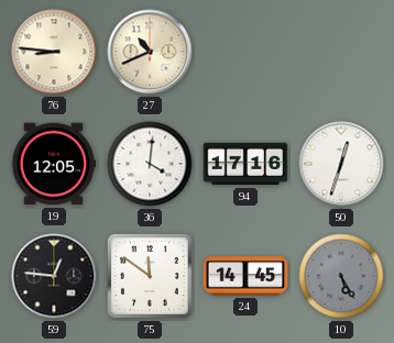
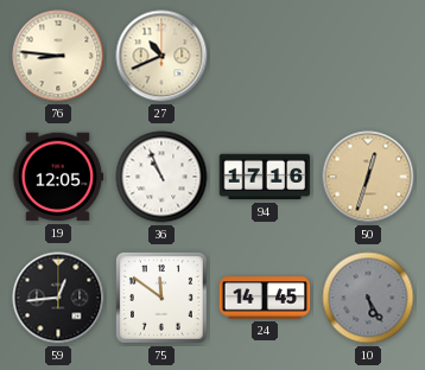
36: 4:01 -> 10:56
50 dial: white -> champagne
59: 12:46 -> 12:44
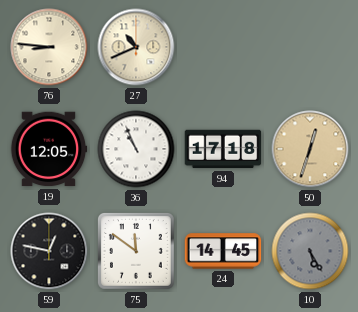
94: 17:16 -> 17:18
59: 12:44 -> 12:47
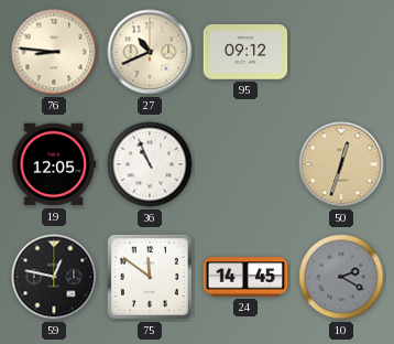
95: none -> 09:12
94: 17:18 -> none
10: 5:25 -> 2:20
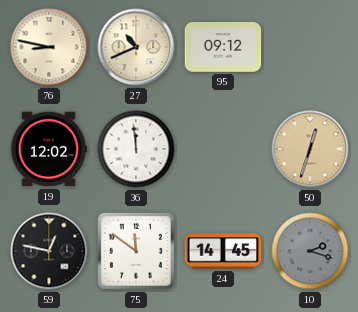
76: 8:46 -> 8:47
19: 12:05 -> 12:02
36: 10:56 -> 11:59
10: 2:20 -> 2:18
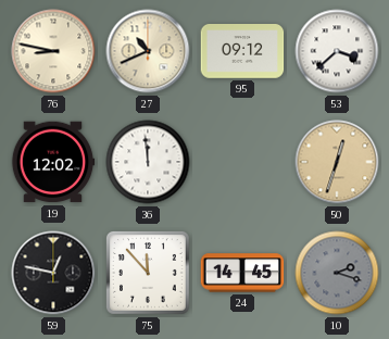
53: none -> 3:38
75: 11:51 -> 11:53
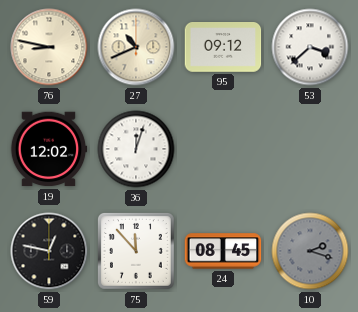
36: 11:59 -> 12:03
50: 12:33 -> none
24: 14:45 -> 08:45
